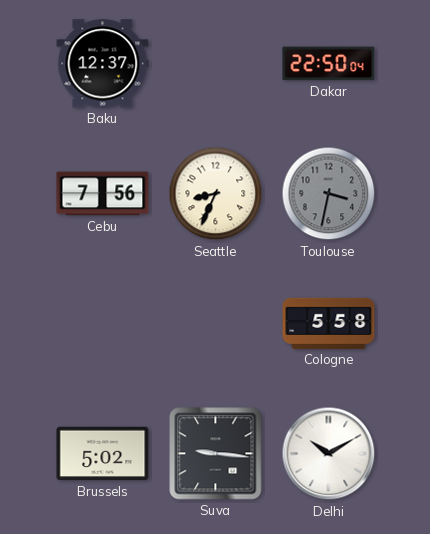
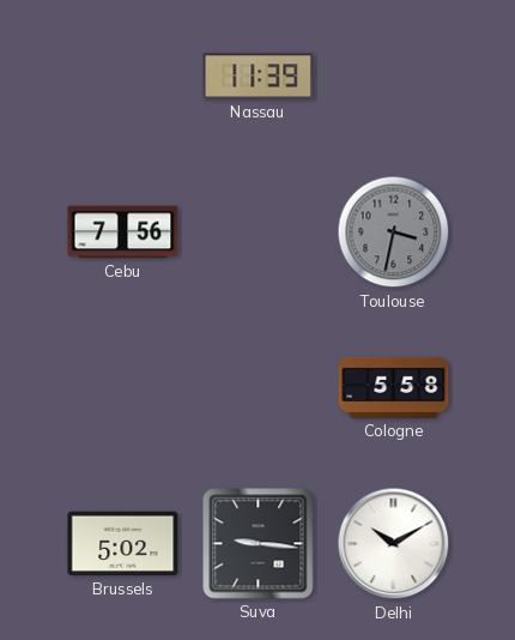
Baku: 12:37 -> none
Nassau: none -> 11:39
Dakar: 22:50 -> none
Seattle: 8:34 -> none
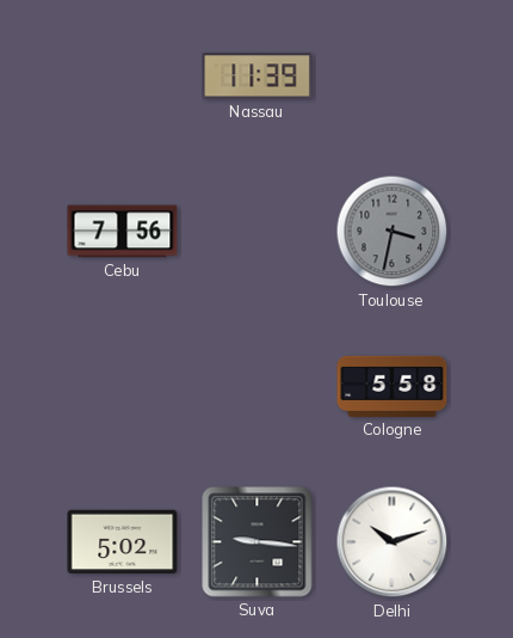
Delhi: 10:10 -> 10:12
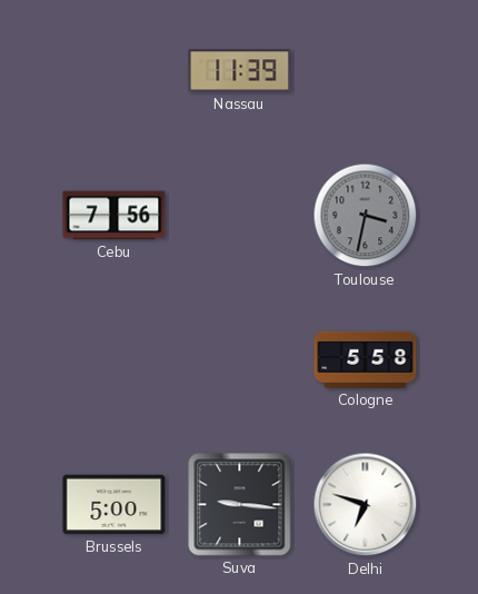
Brussels: 5:02 -> 5:00
Delhi: 10:12 -> 6:48
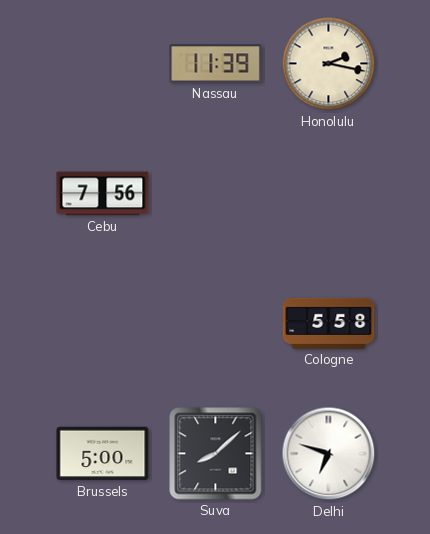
Honolulu: none -> 2:17
Toulouse: 3:32 -> none
Suva: 9:16 -> 8:08
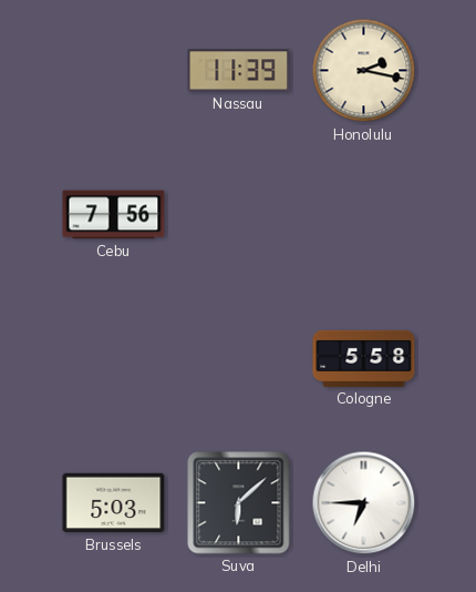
Brussels: 5:00 -> 5:03
Suva: 8:08 -> 6:08
Delhi: 6:48 -> 6:45
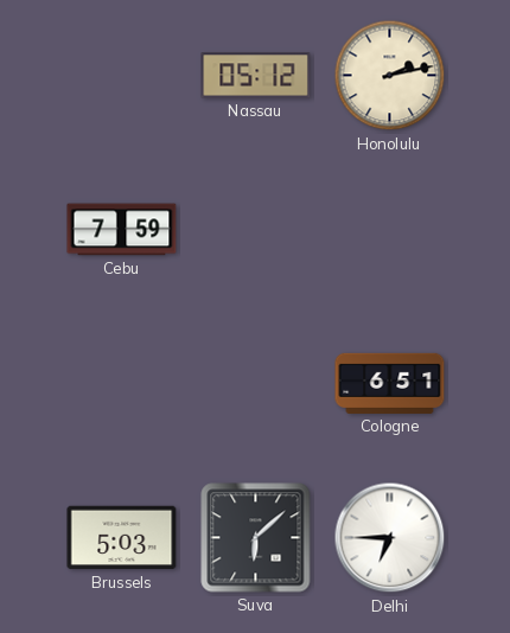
Nassau: 11:39 -> 05:12
Honolulu: 2:17 -> 2:13
Cebu: 7:56 -> 7:59
Cologne: 5:58 -> 6:51
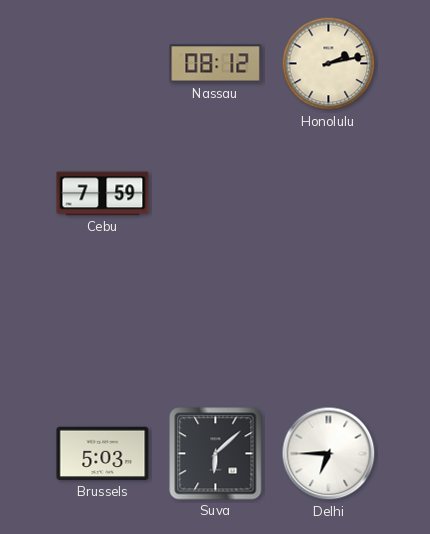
Nassau: 05:12 -> 08:12
Cologne: 6:51 -> none
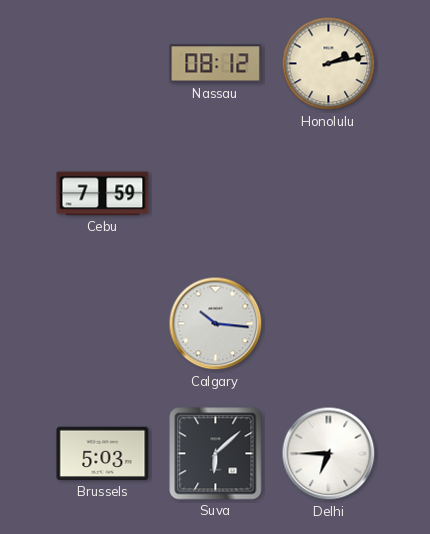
Calgary: none -> 10:16
